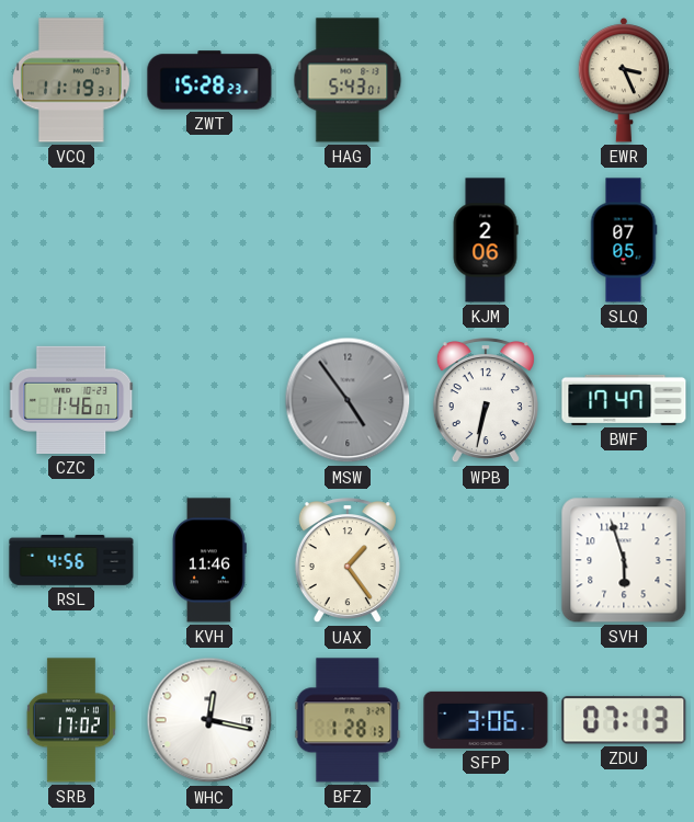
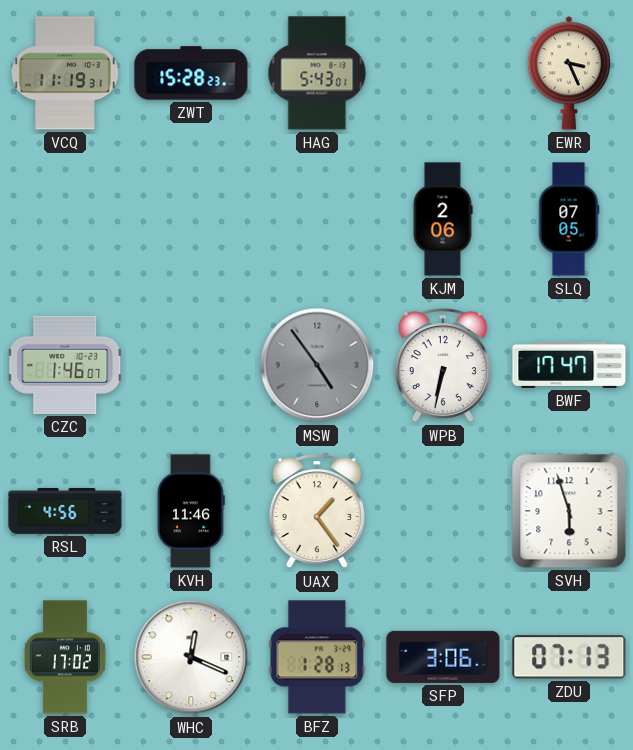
WHC: 12:17 -> 12:19
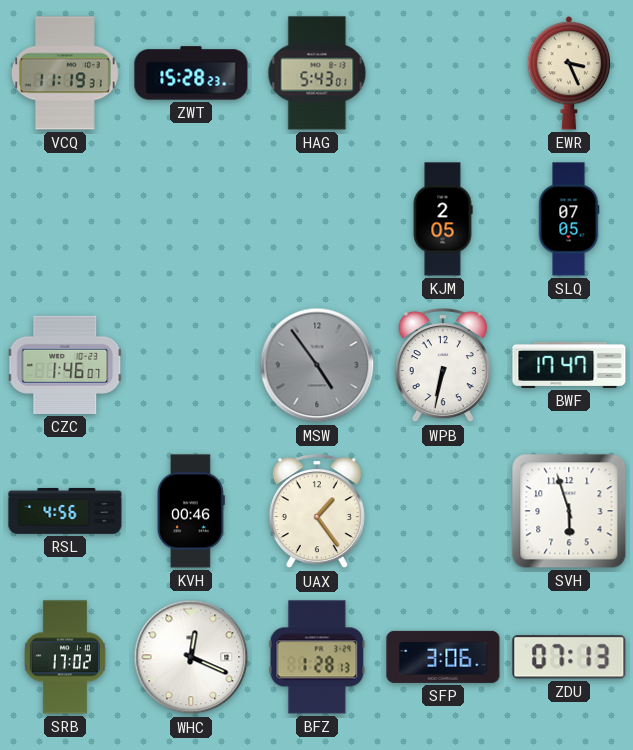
KJM: 2:06 -> 2:05
KVH: 11:46 -> 00:46
